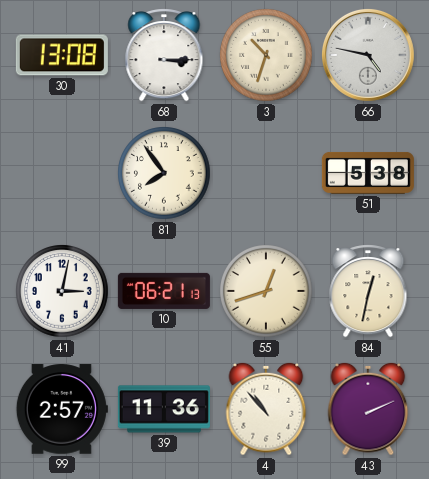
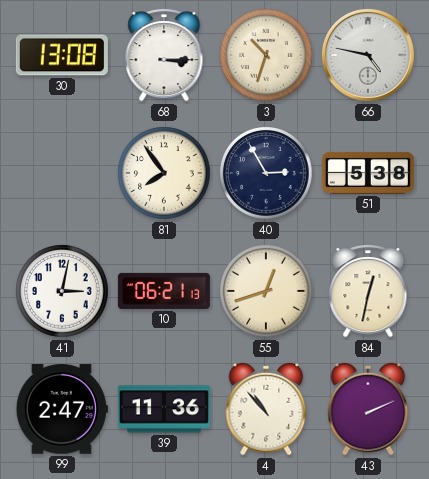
40: none -> 2:55
99: 2:57 -> 2:47
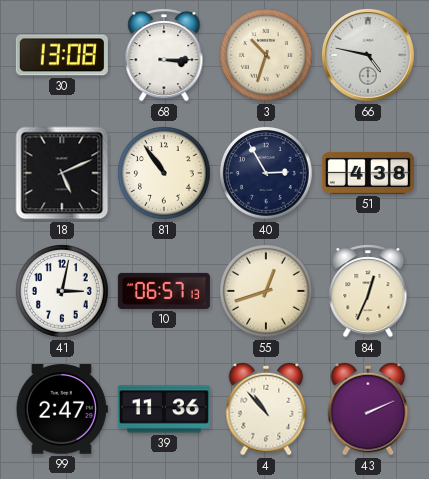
18: none -> 5:11
81: 7:54 -> 10:54
51: 5:38 -> 4:38
10: 06:21 -> 06:57
84: 12:32 -> 12:34
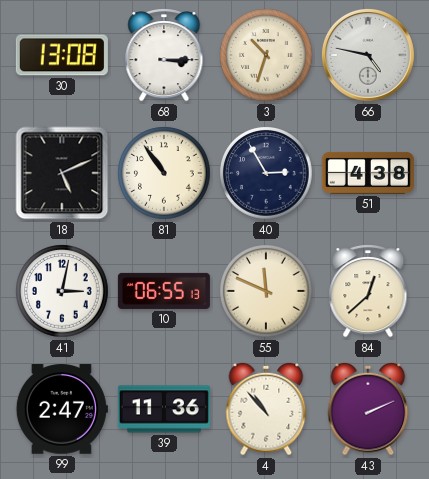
10: 06:57 -> 06:55
55: 12:42 -> 11:49
84: 12:34 -> 12:38
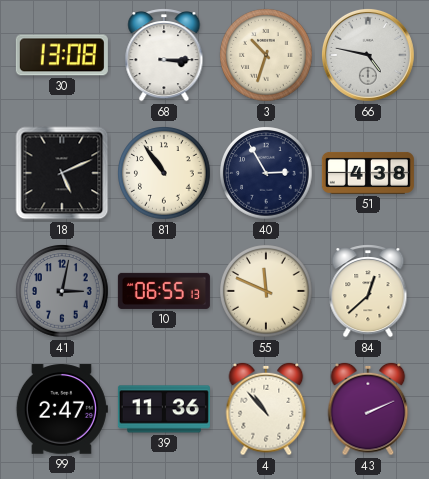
41 dial: white -> grey
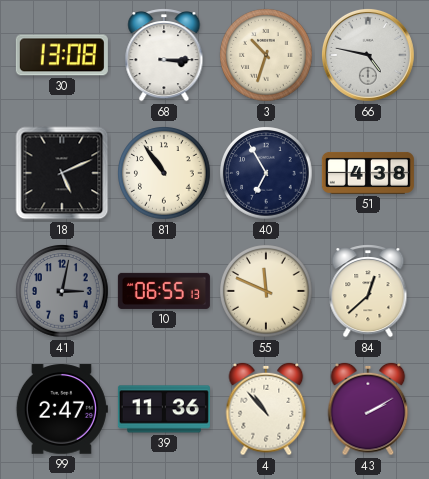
40: 2:55 -> 6:55
43: 2:11 -> 2:10
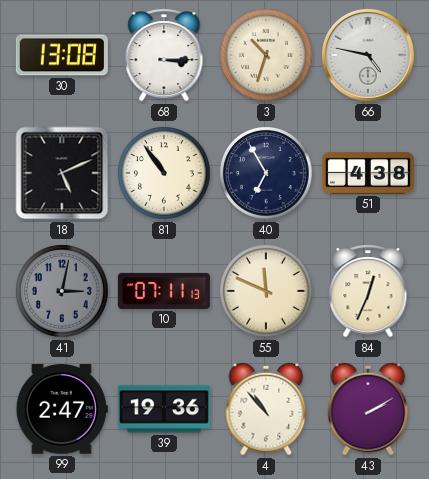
10: 06:55 -> 07:11
84: 12:38 -> 12:34
39: 11:36 -> 19:36
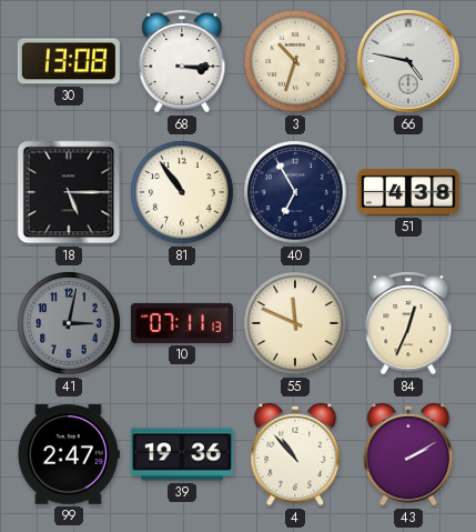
18: 5:11 -> 5:15
